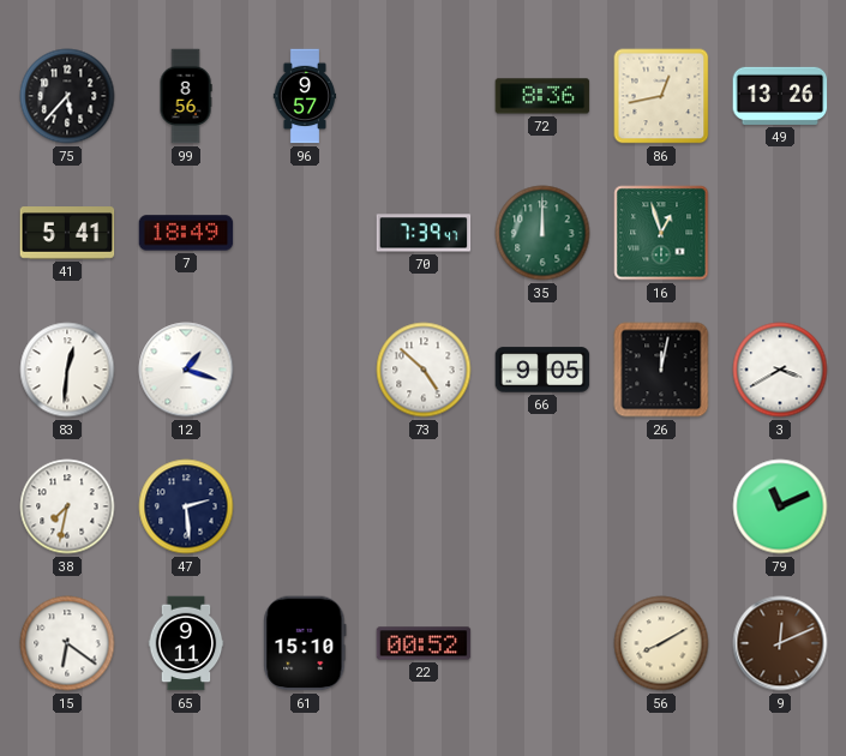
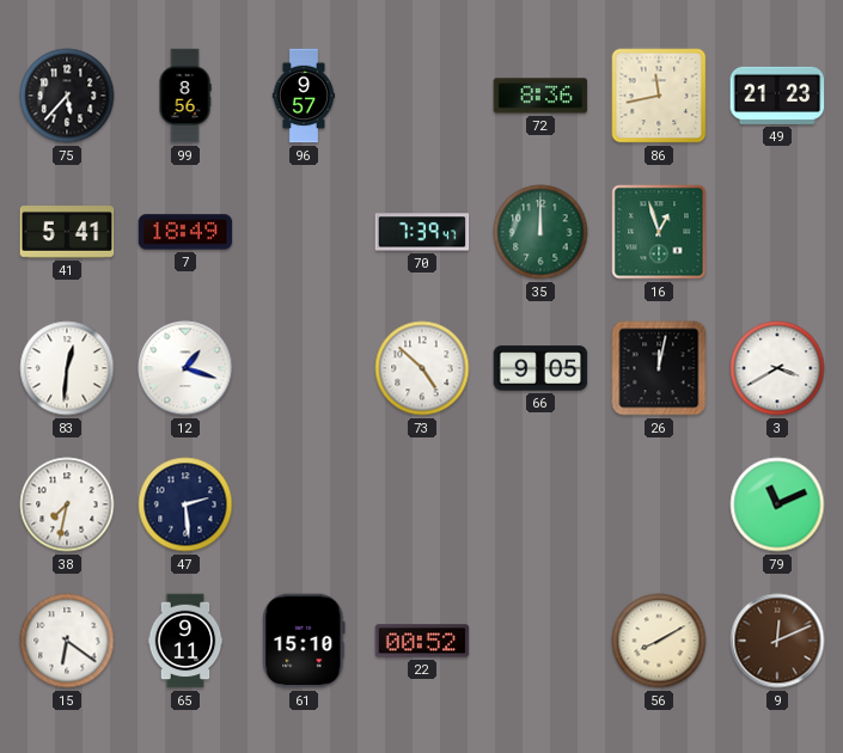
86: 12:43 -> 11:43
49: 13:26 -> 21:23
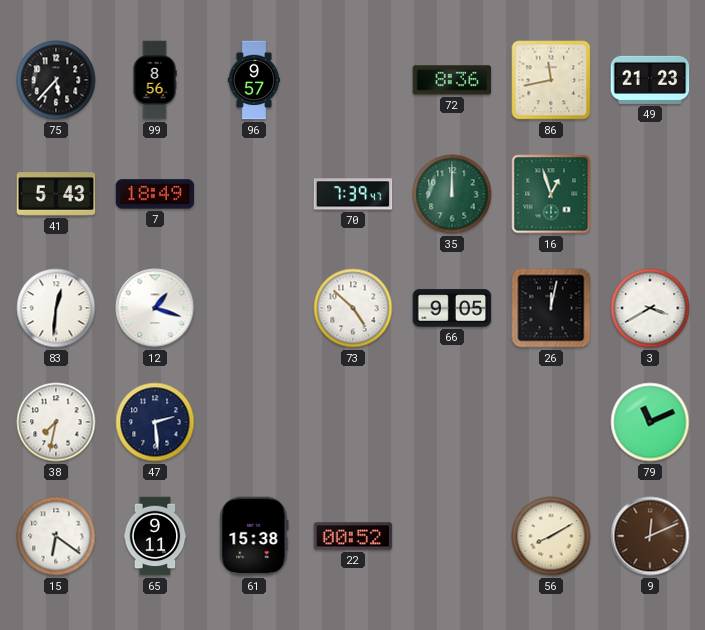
41: 5:41 -> 5:43
61: 15:10 -> 15:38
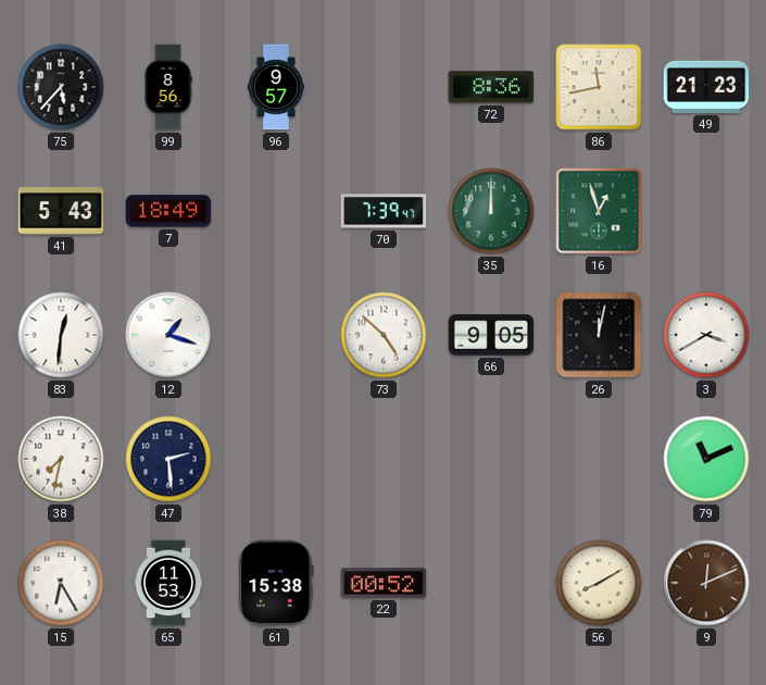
15: 6:21 -> 6:25
65: 9:11 -> 11:53
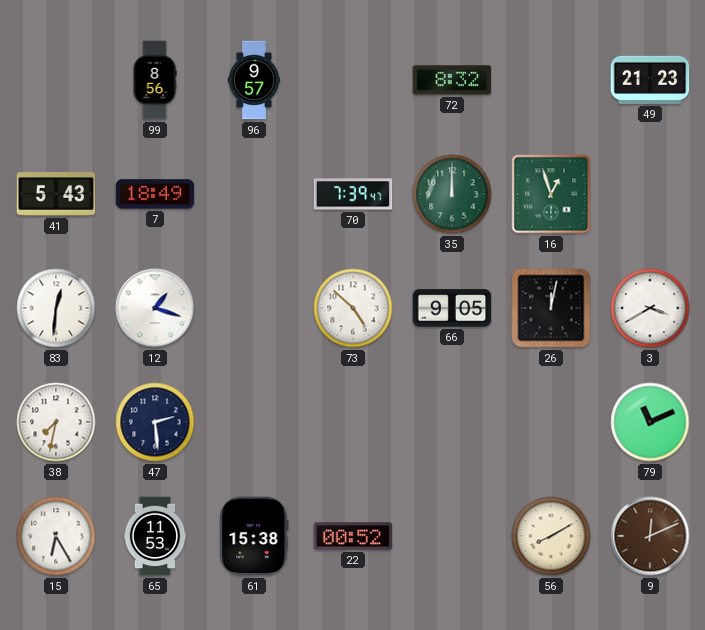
75: 5:37 -> none
72: 8:36 -> 8:32
86: 11:43 -> none
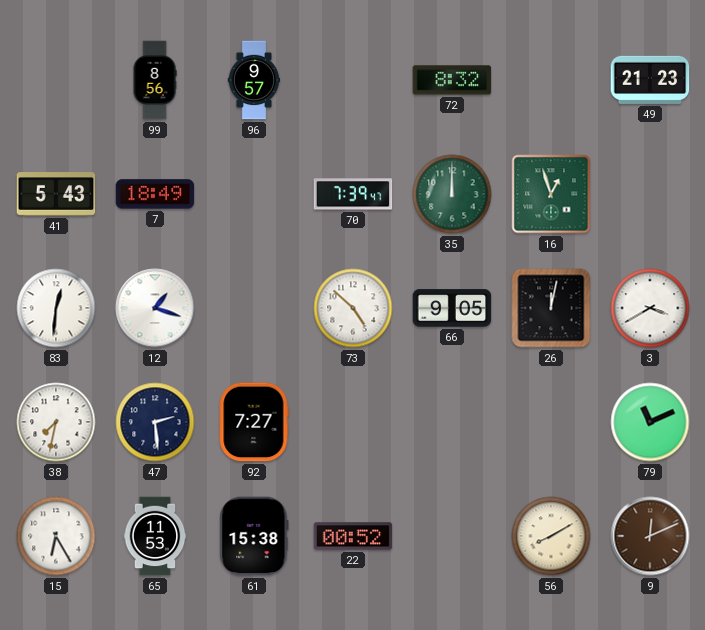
92: none -> 7:27
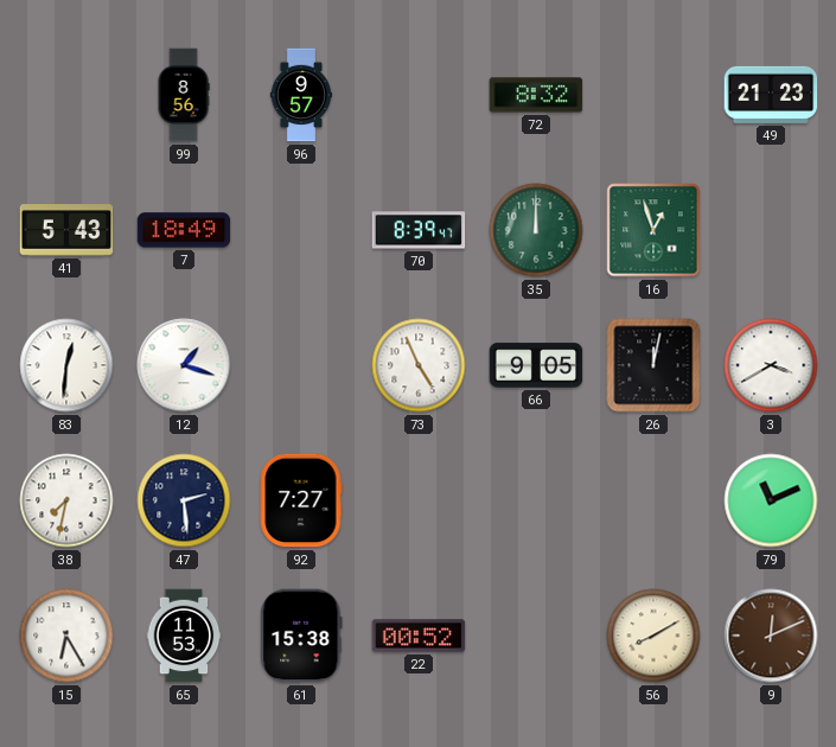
70: 7:39 -> 8:39
73: 4:52 -> 4:56
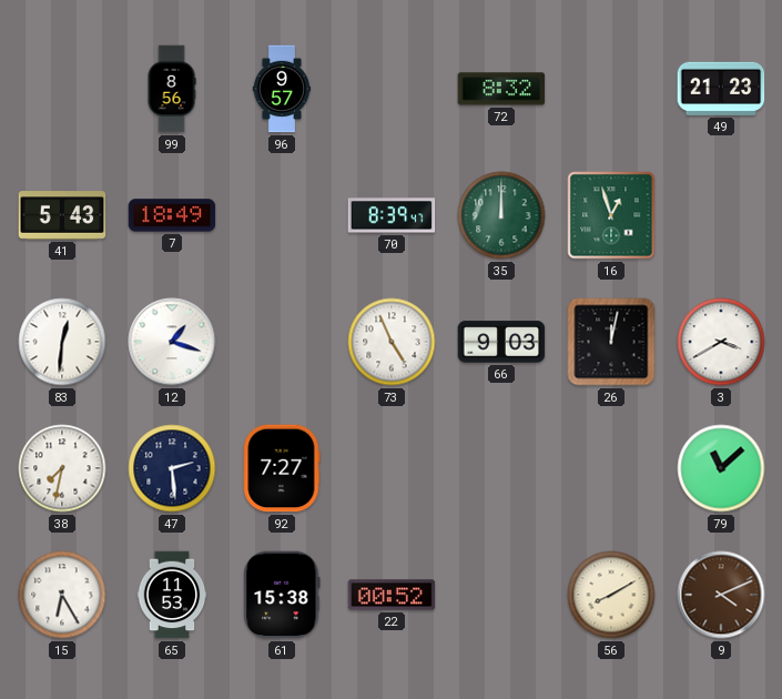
66: 9:05 -> 9:03
79: 11:11 -> 11:08
9: 12:11 -> 4:11
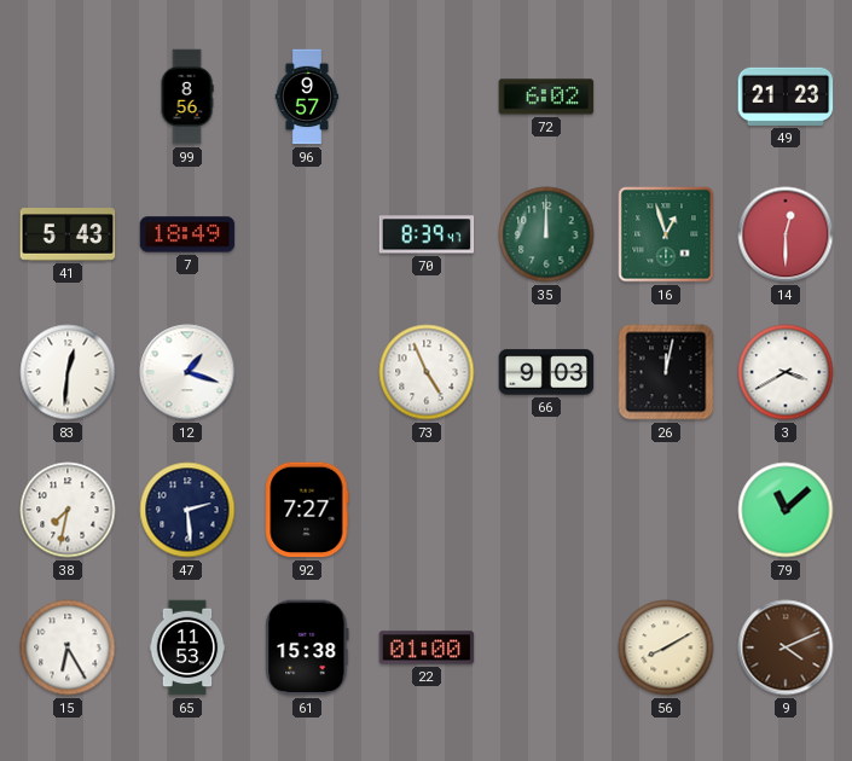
72: 8:32 -> 6:02
14: none -> 12:30
22: 00:52 -> 01:00
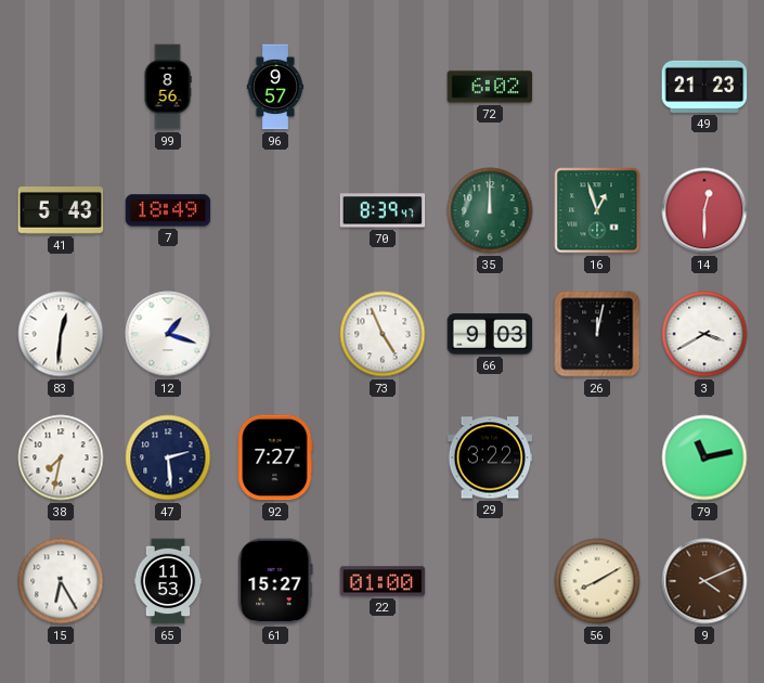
29: none -> 3:22
79: 11:08 -> 11:13
61: 15:38 -> 15:27
